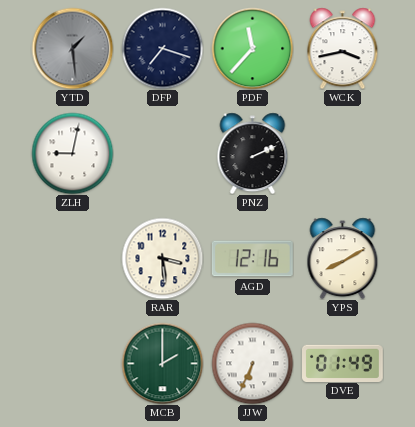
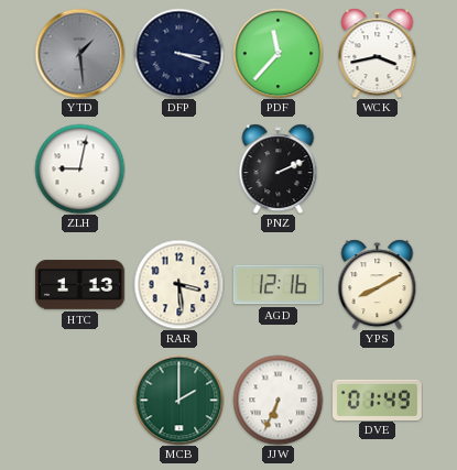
DFP: 7:18 -> 3:18
HTC: none -> 1:13
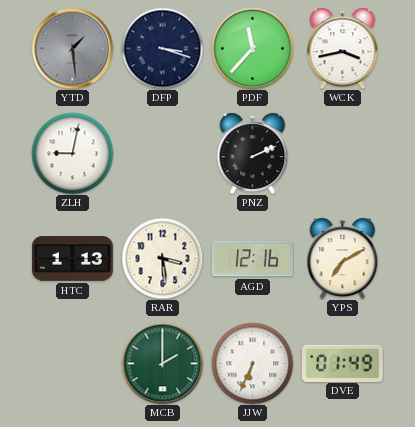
YPS: 8:10 -> 7:10
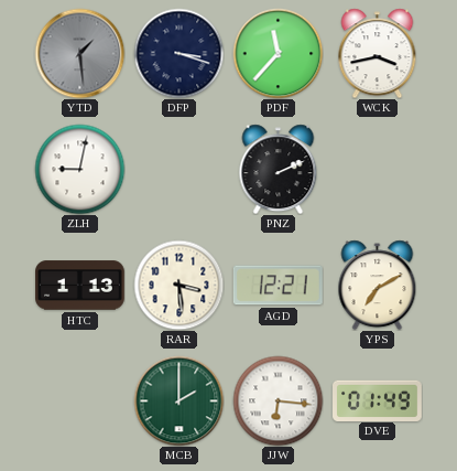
AGD: 12:16 -> 12:21
JJW: 6:34 -> 6:16
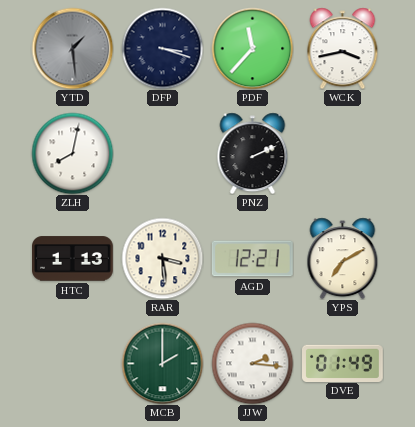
ZLH: 9:02 -> 8:02
JJW: 6:16 -> 2:16
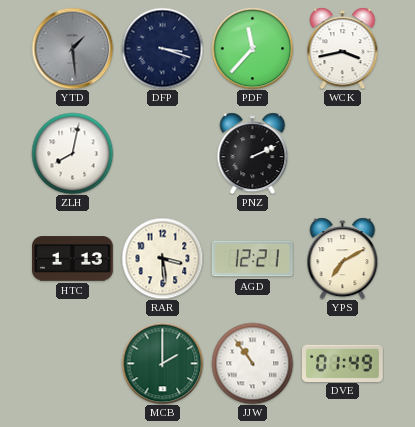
JJW: 2:16 -> 10:54
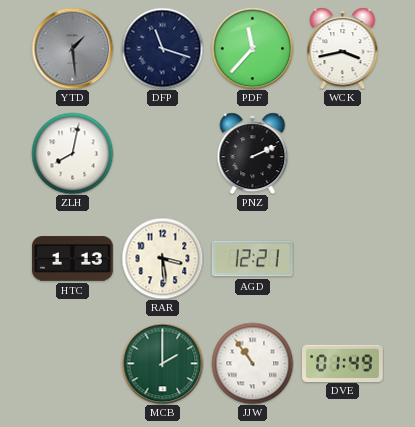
DFP: 3:18 -> 11:18
YPS: 7:10 -> none
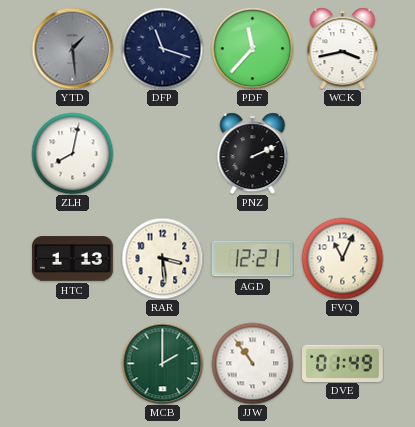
FVQ: none -> 11:04
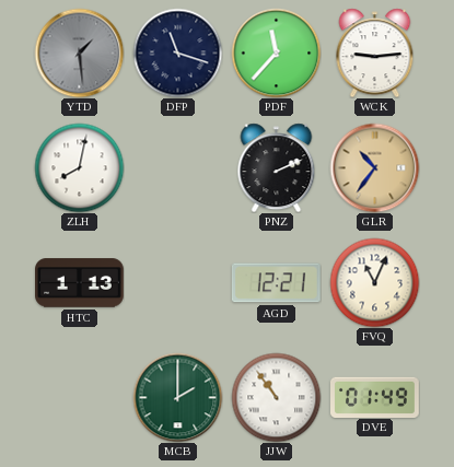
WCK: 3:43 -> 9:14
GLR: none -> 10:36
RAR: 3:29 -> none
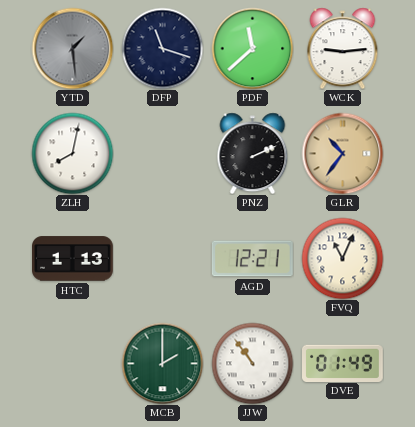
PDF: 11:37 -> 11:38
